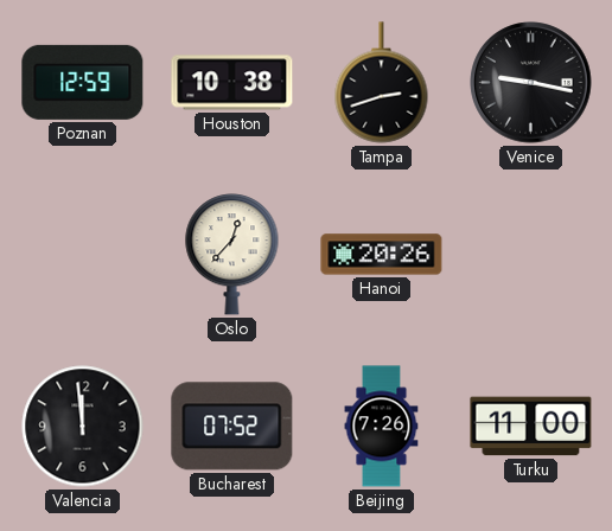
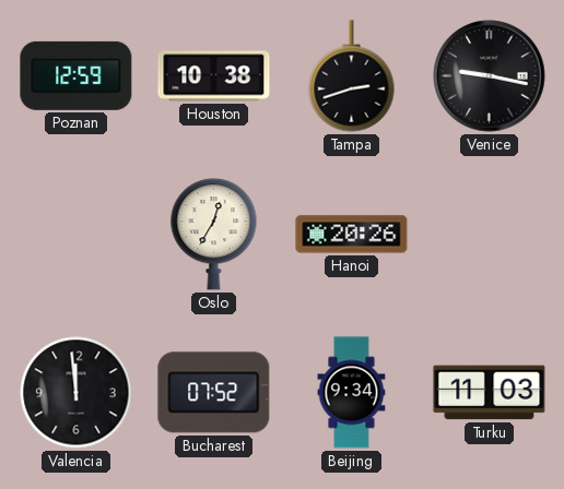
Oslo: 12:37 -> 12:35
Beijing: 7:26 -> 9:34
Turku: 11:00 -> 11:03
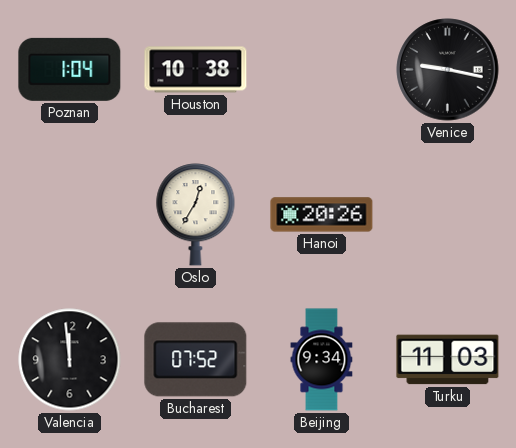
Poznan: 12:59 -> 1:04
Tampa: 2:42 -> none
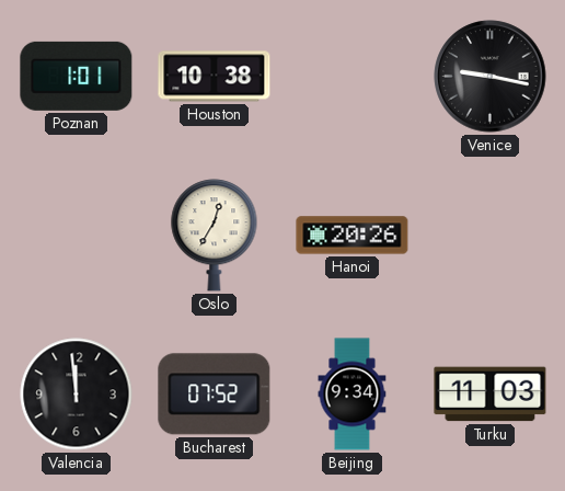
Poznan: 1:04 -> 1:01
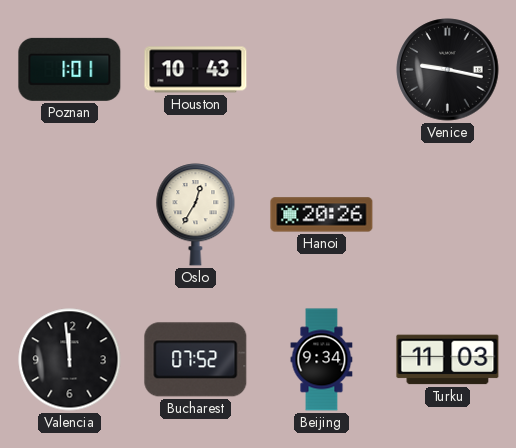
Houston: 10:38 -> 10:43
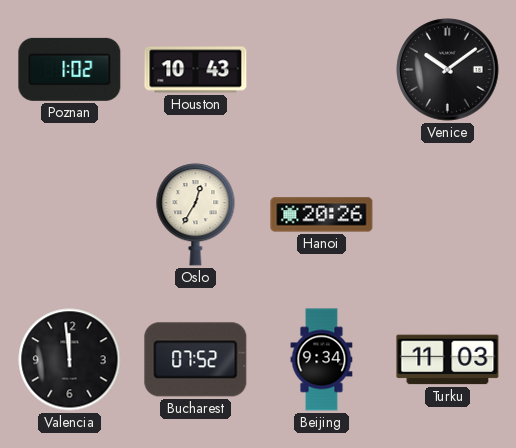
Poznan: 1:01 -> 1:02
Venice: 9:17 -> 10:09
